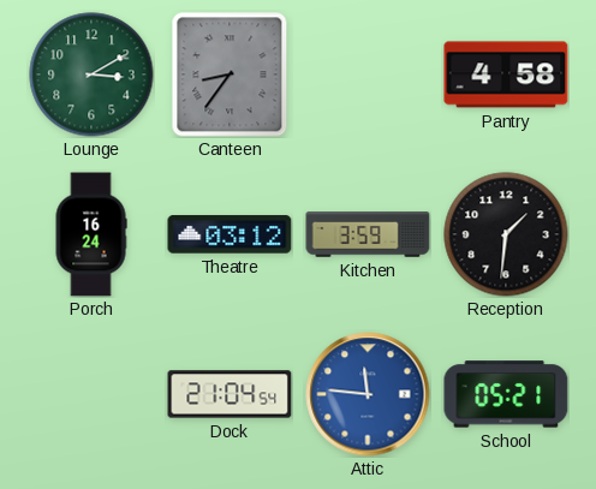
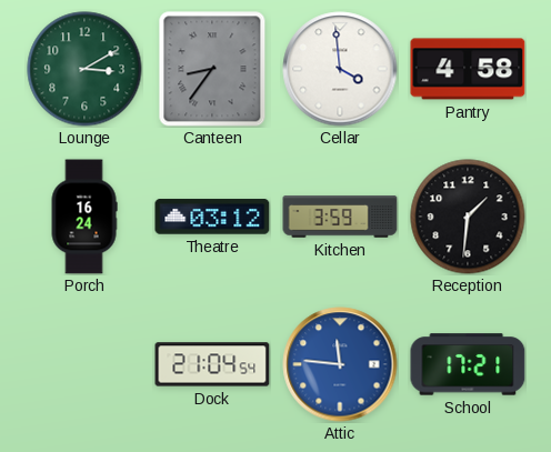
Cellar: none -> 3:59
School: 05:21 -> 17:21
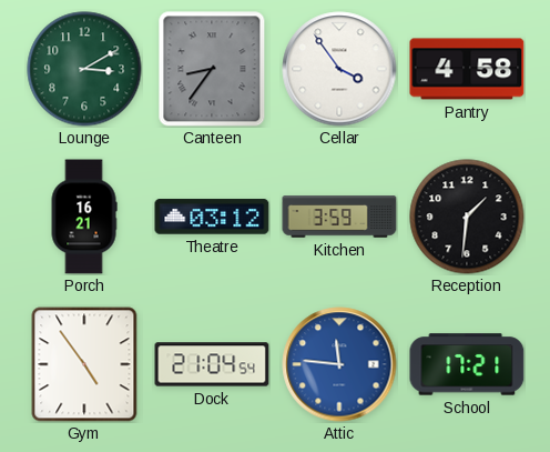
Cellar: 3:59 -> 3:54
Porch: 16:24 -> 16:21
Gym: none -> 4:54
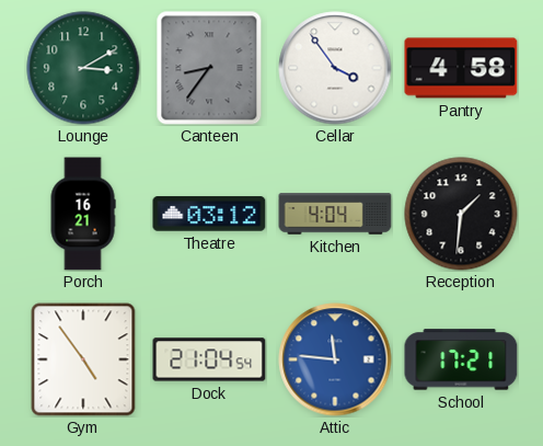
Kitchen: 3:59 -> 4:04
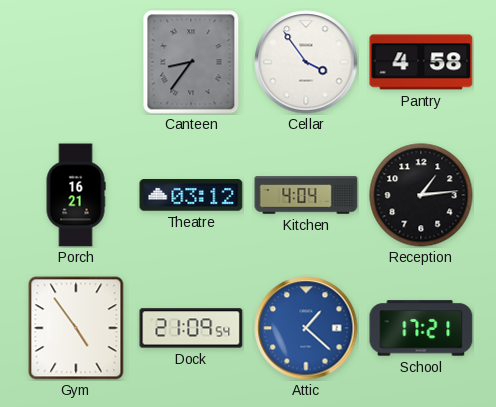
Lounge: 3:10 -> none
Reception: 1:31 -> 1:14
Dock: 21:04 -> 21:09
Attic: 11:46 -> 1:22
